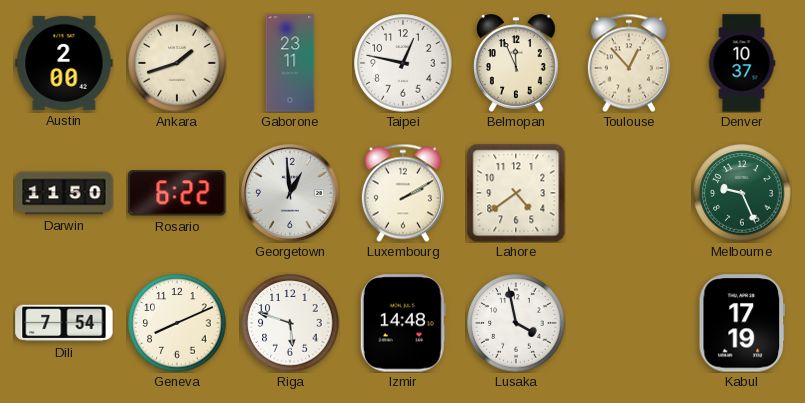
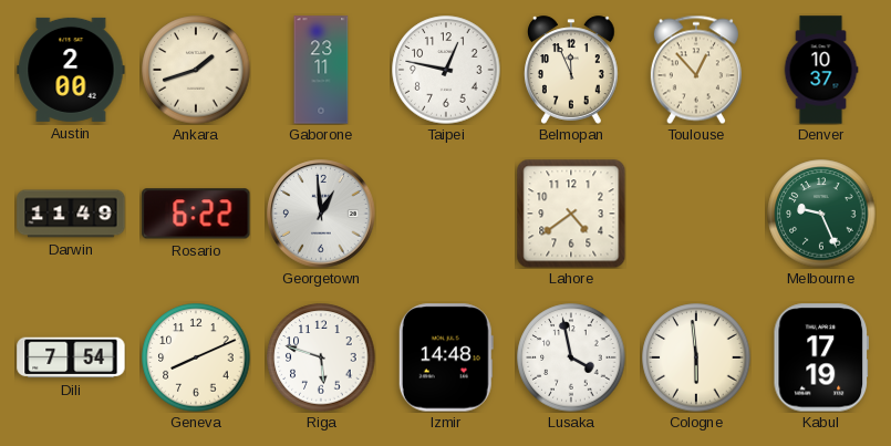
Darwin: 11:50 -> 11:49
Luxembourg: 2:10 -> none
Cologne: none -> 5:59
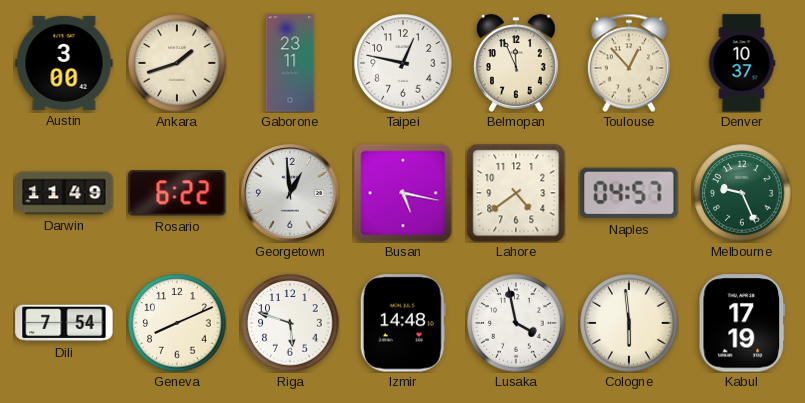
Austin: 2:00 -> 3:00
Busan: none -> 5:17
Naples: none -> 04:57
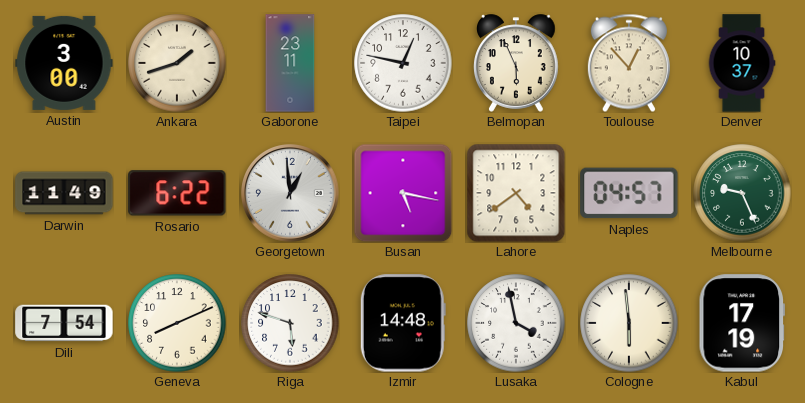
Belmopan: 11:56 -> 5:56
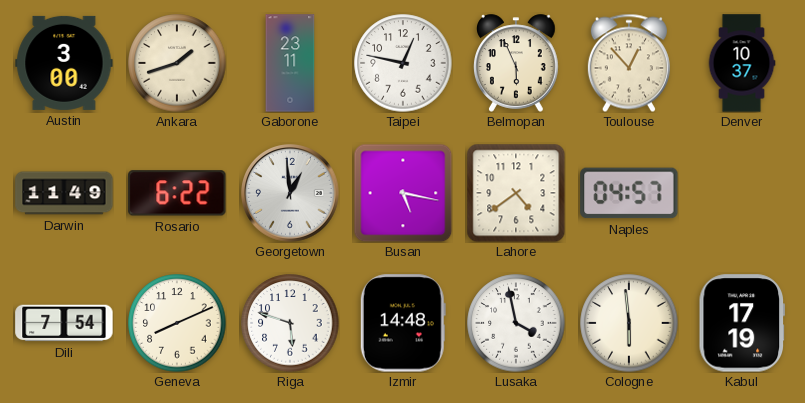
Melbourne: 9:26 -> none
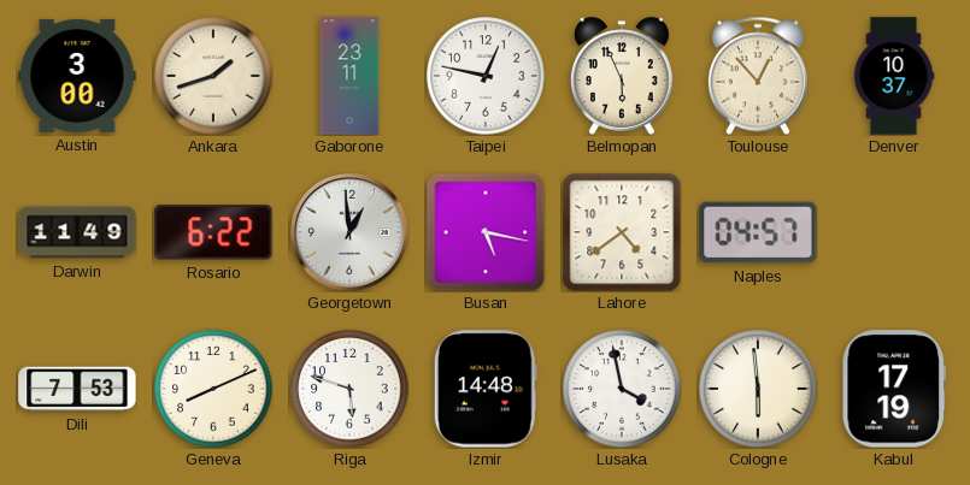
Dili: 7:54 -> 7:53
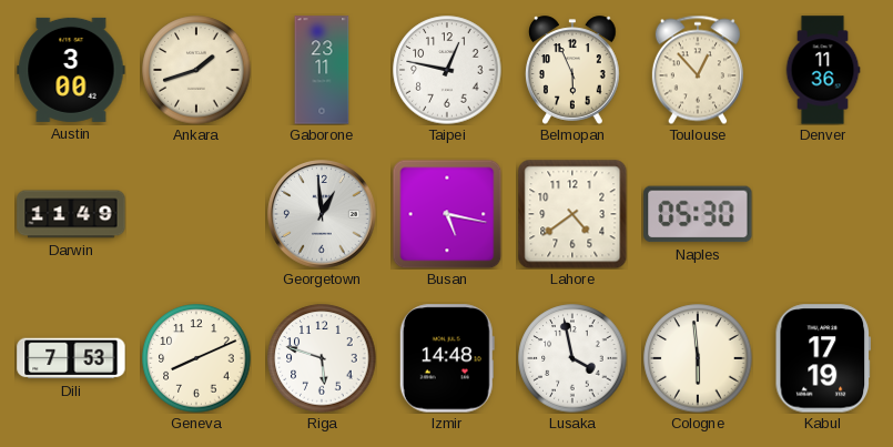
Denver: 10:37 -> 11:36
Rosario: 6:22 -> none
Naples: 04:57 -> 05:30
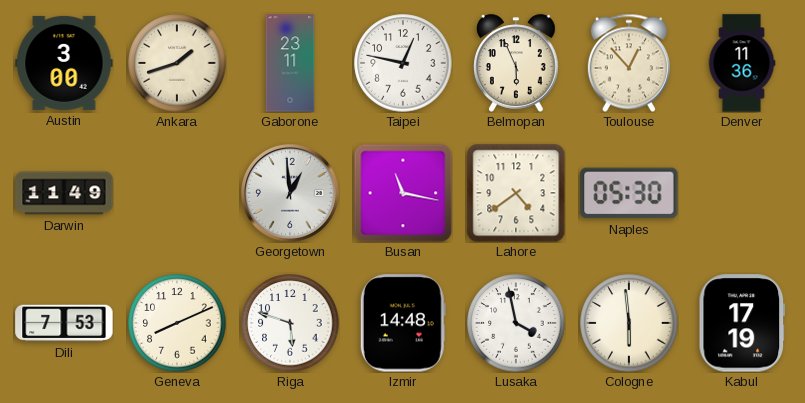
Busan: 5:17 -> 11:17
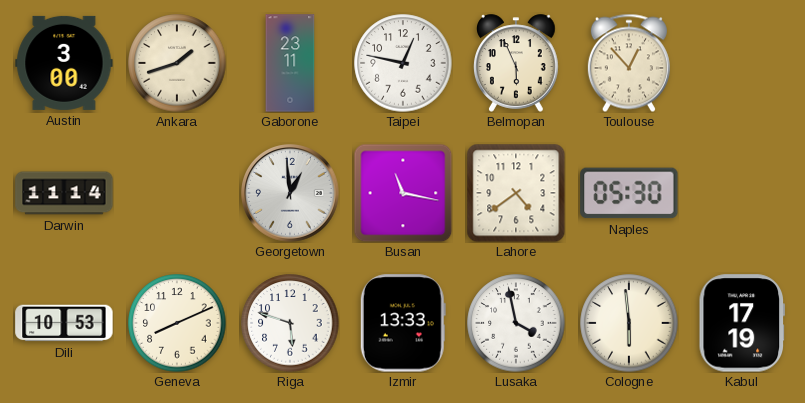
Denver: 11:36 -> none
Darwin: 11:49 -> 11:14
Dili: 7:53 -> 10:53
Izmir: 14:48 -> 13:33
